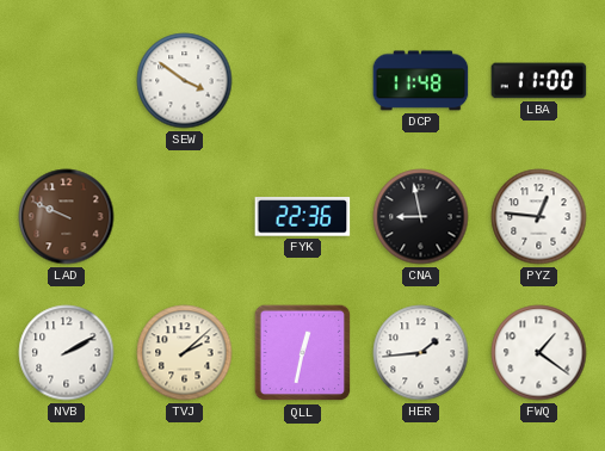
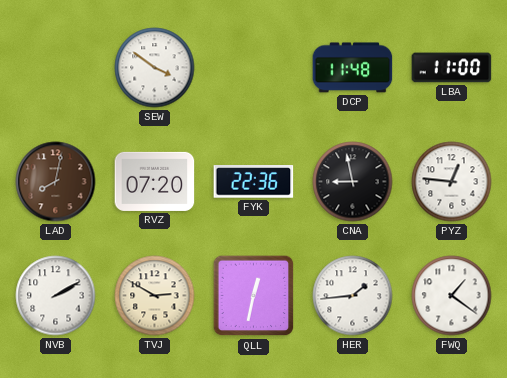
LAD: 9:49 -> 8:02
RVZ: none -> 07:20
TVJ: 2:08 -> 2:50
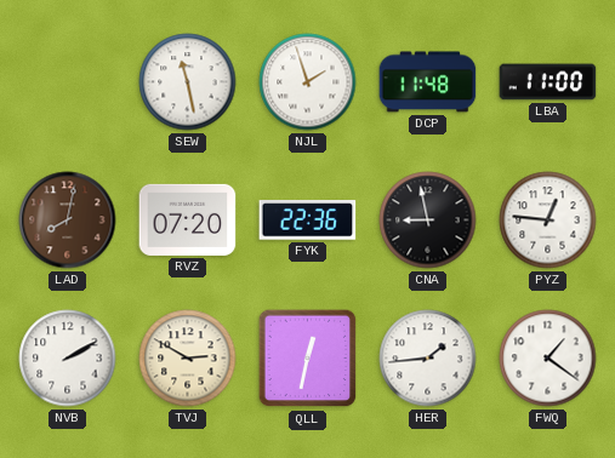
SEW: 3:51 -> 11:28
NJL: none -> 1:57
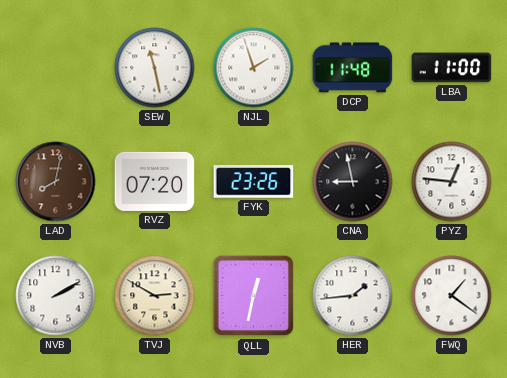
FYK: 22:36 -> 23:26
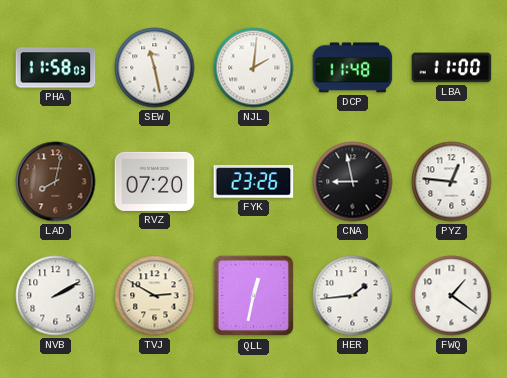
PHA: none -> 11:58
NJL: 1:57 -> 2:01
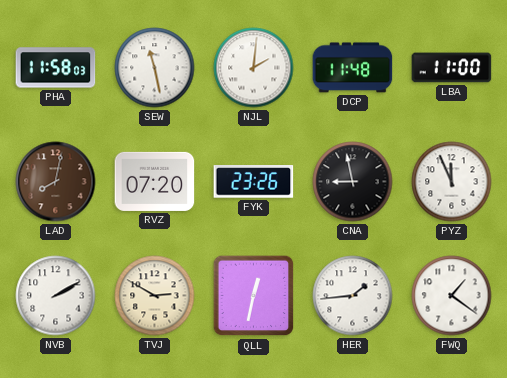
PYZ: 12:46 -> 11:56
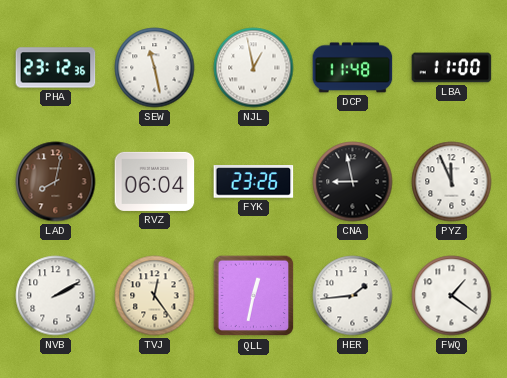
PHA: 11:58 -> 23:12
NJL: 2:01 -> 12:58
RVZ: 07:20 -> 06:04
TVJ: 2:50 -> 12:24
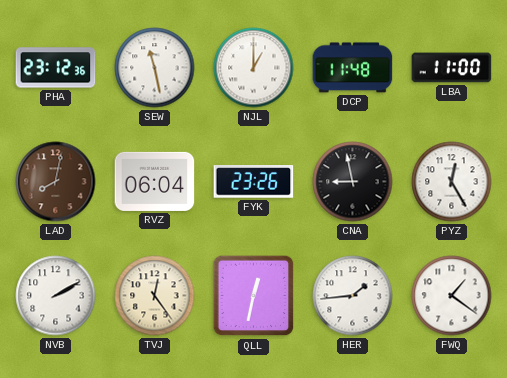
NJL: 12:58 -> 1:00
PYZ: 11:56 -> 12:25
